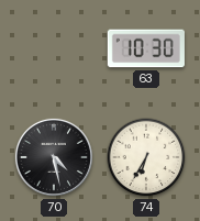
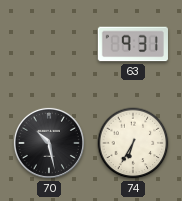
63: 10:30 -> 9:31
70: 4:28 -> 10:28
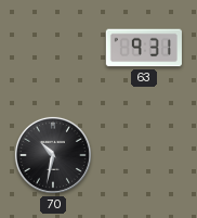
70: 10:28 -> 10:32
74: 6:35 -> none
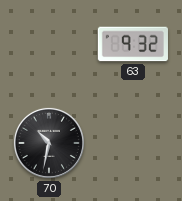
63: 9:31 -> 9:32
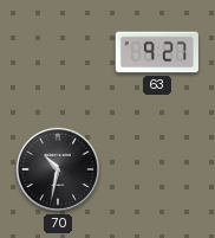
63: 9:32 -> 9:27
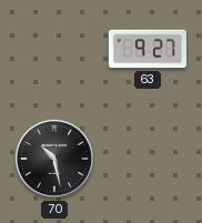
70: 10:32 -> 10:28
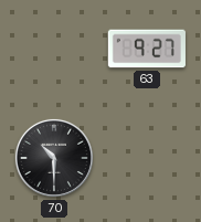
70: 10:28 -> 10:30
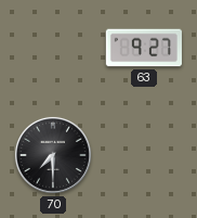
70: 10:30 -> 7:30
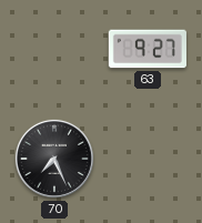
70: 7:30 -> 7:26
